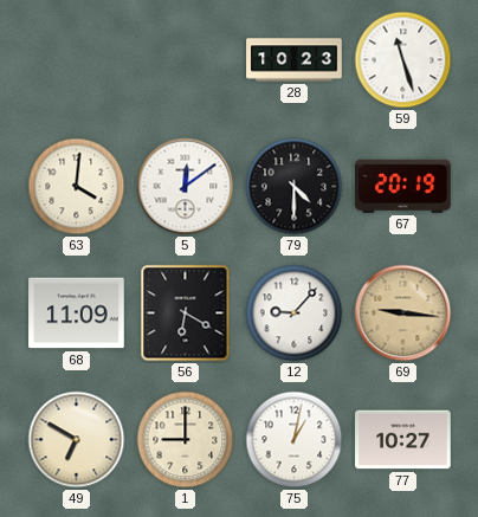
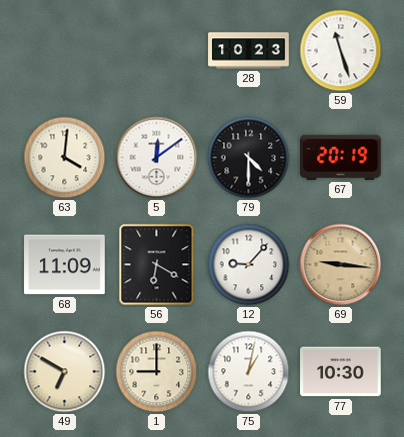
77: 10:27 -> 10:30
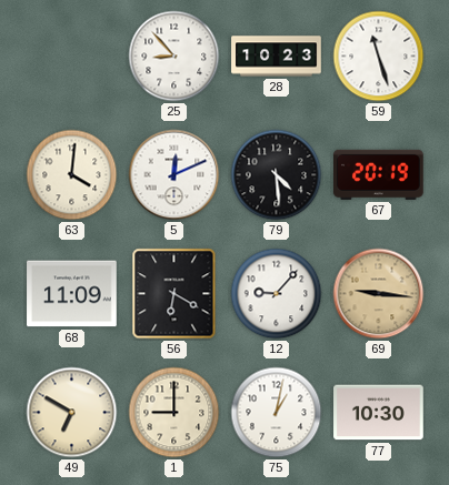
25: none -> 8:53
5: 12:09 -> 12:11
79: 4:30 -> 4:29
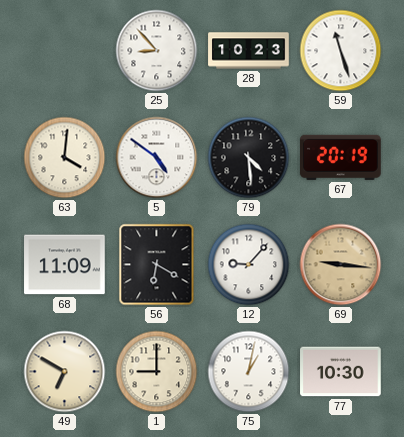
5: 12:11 -> 4:51
